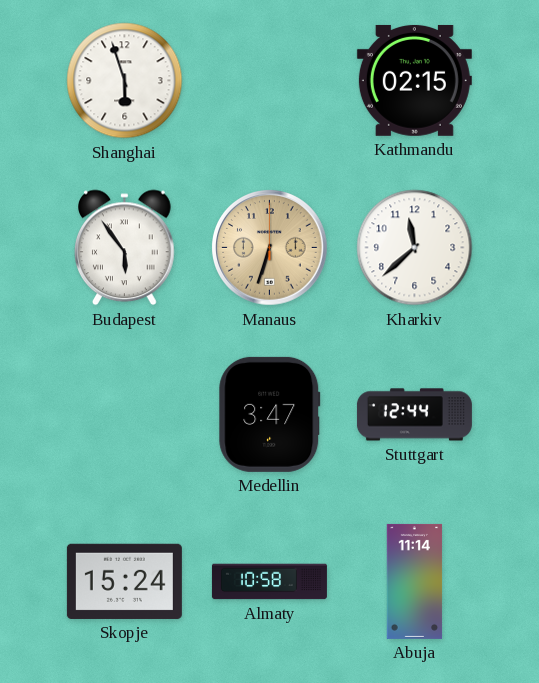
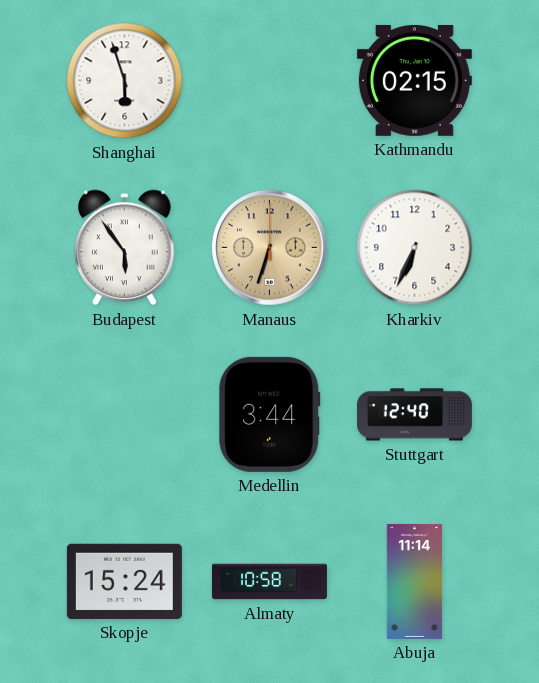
Kharkiv: 11:38 -> 6:34
Medellin: 3:47 -> 3:44
Stuttgart: 12:44 -> 12:40
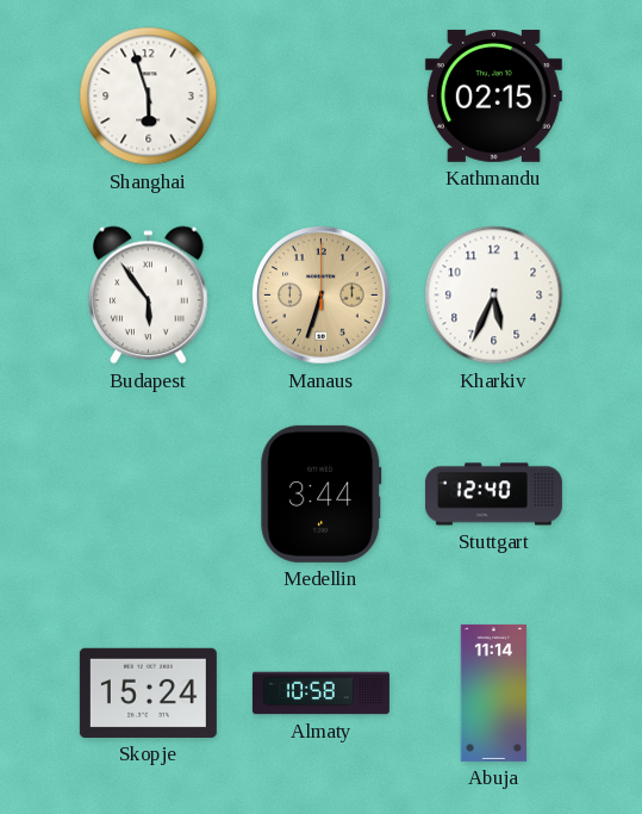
Kharkiv: 6:34 -> 5:34
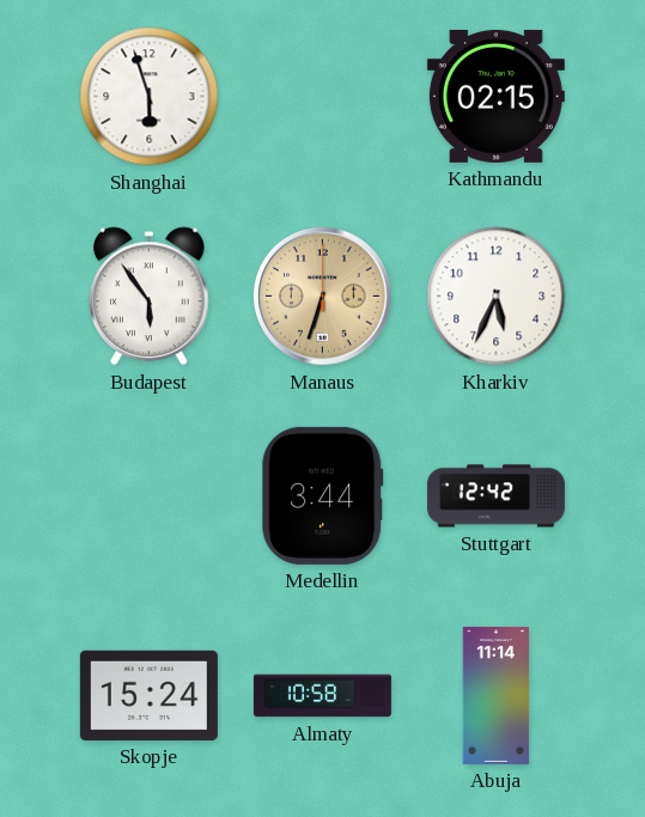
Stuttgart: 12:40 -> 12:42
